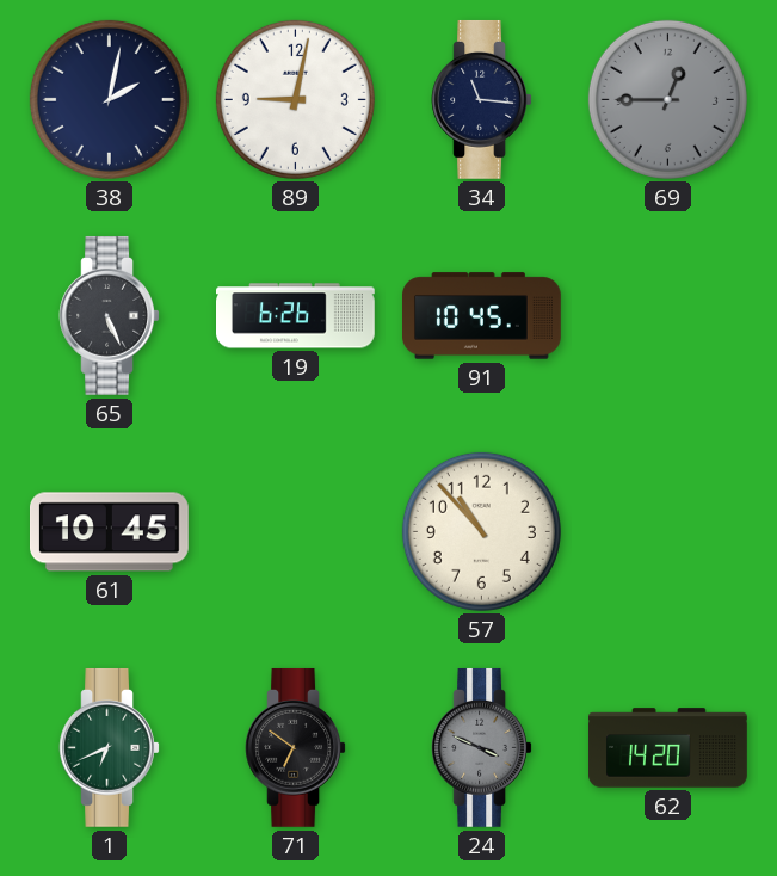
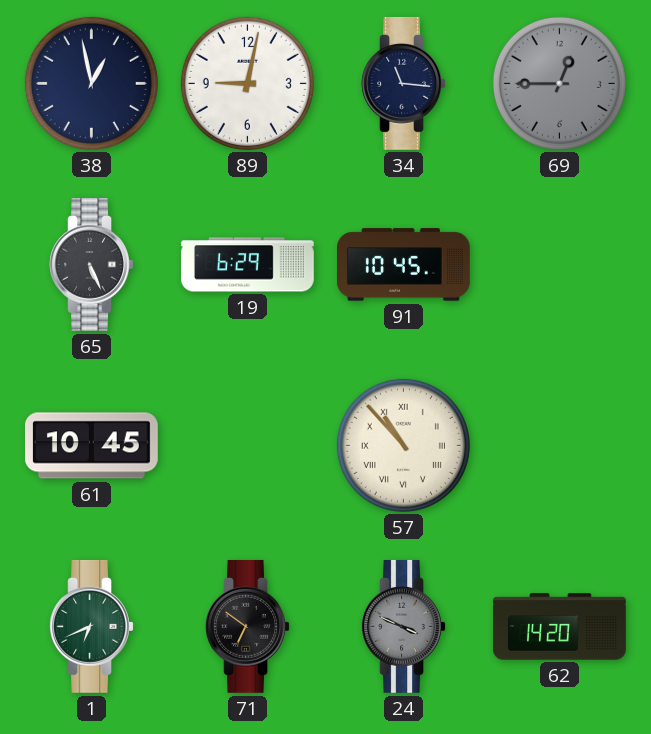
38: 2:02 -> 12:58
19: 6:26 -> 6:29
57 numerals: Arabic -> Roman
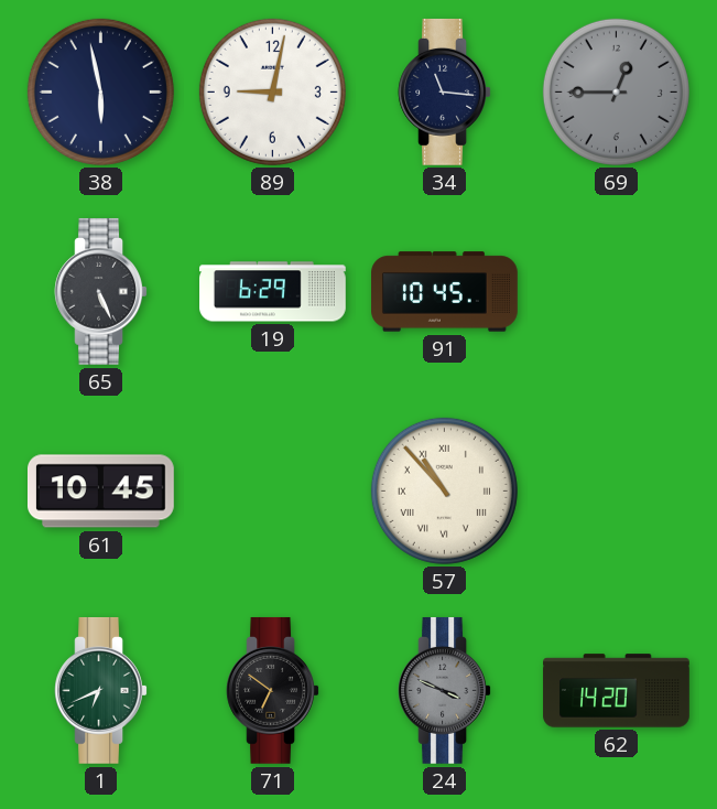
38: 12:58 -> 5:58
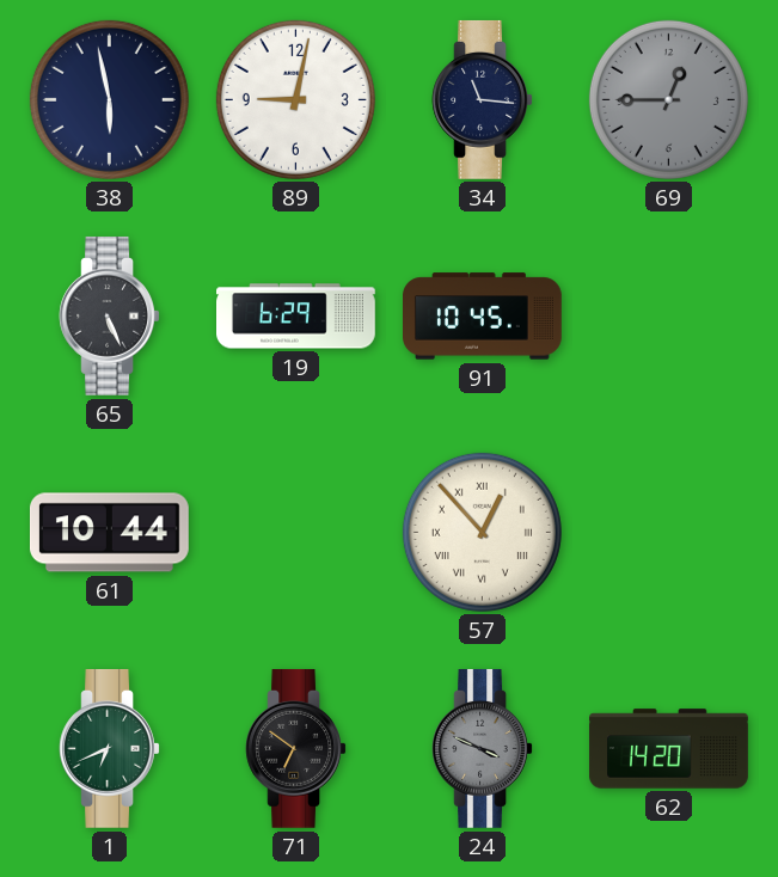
61: 10:45 -> 10:44
57: 10:53 -> 12:53
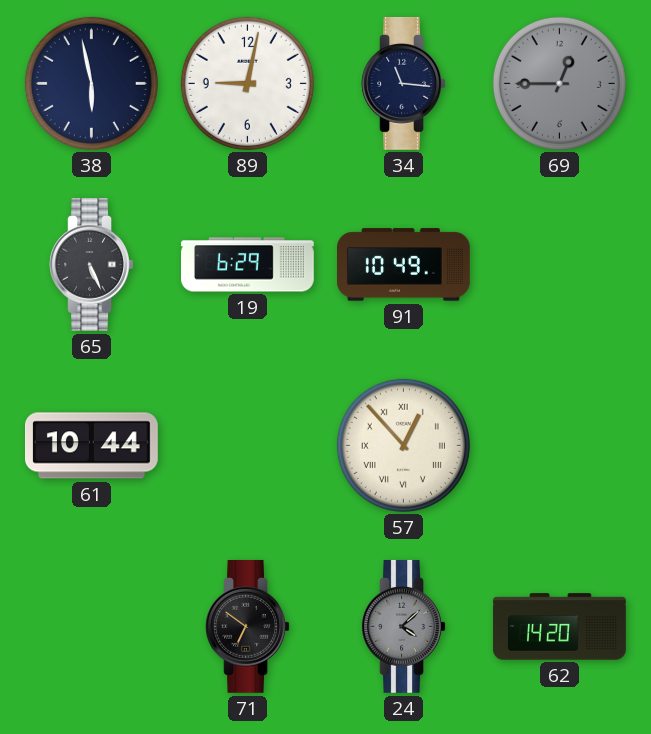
91: 10:45 -> 10:49
1: 6:41 -> none
24: 3:49 -> 4:08
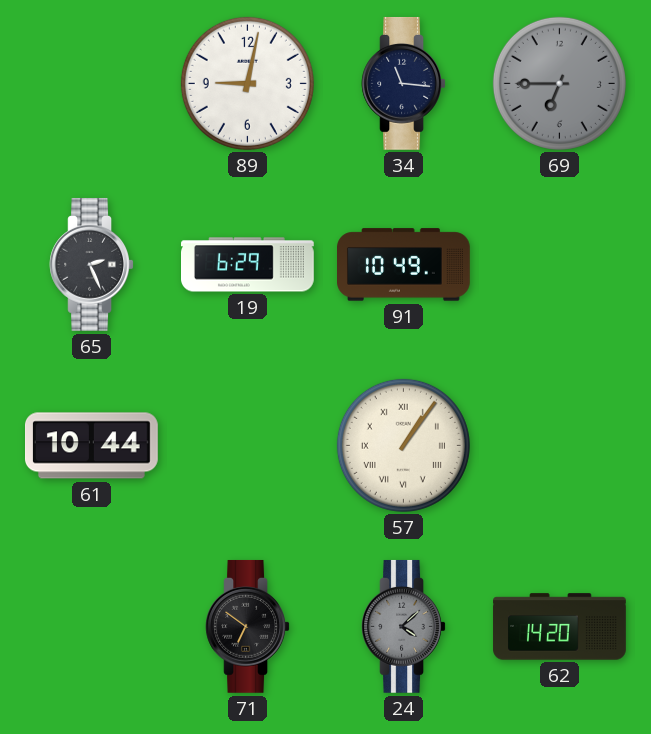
38: 5:58 -> none
69: 12:45 -> 6:45
65: 5:26 -> 2:26
57: 12:53 -> 1:06
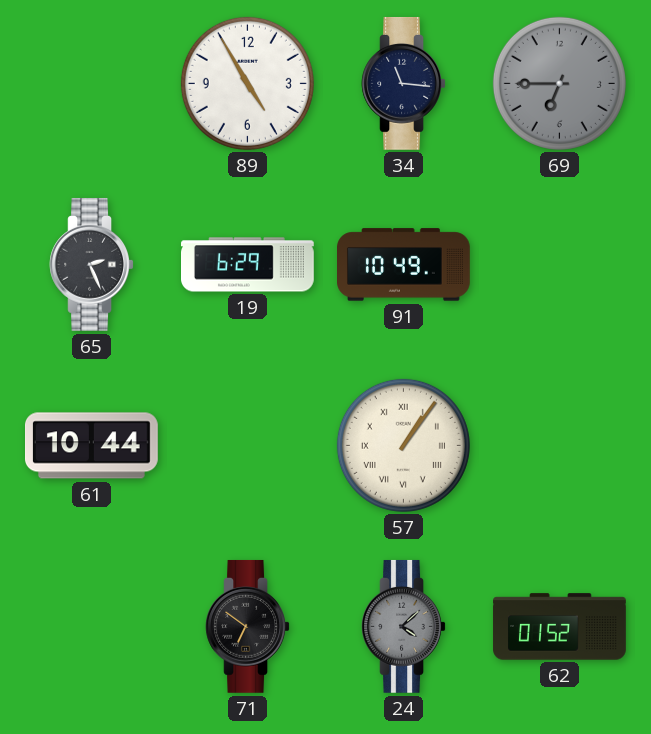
89: 9:02 -> 4:55
62: 14:20 -> 01:52
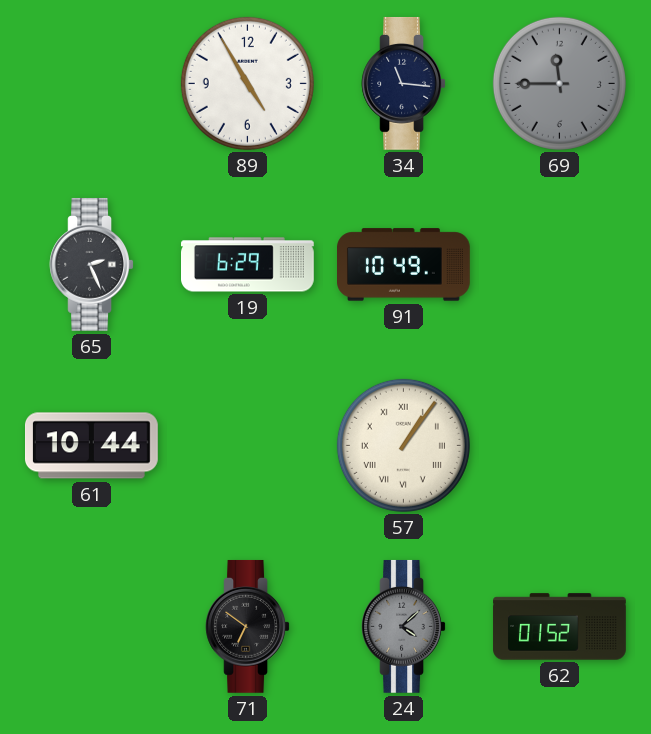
69: 6:45 -> 11:45
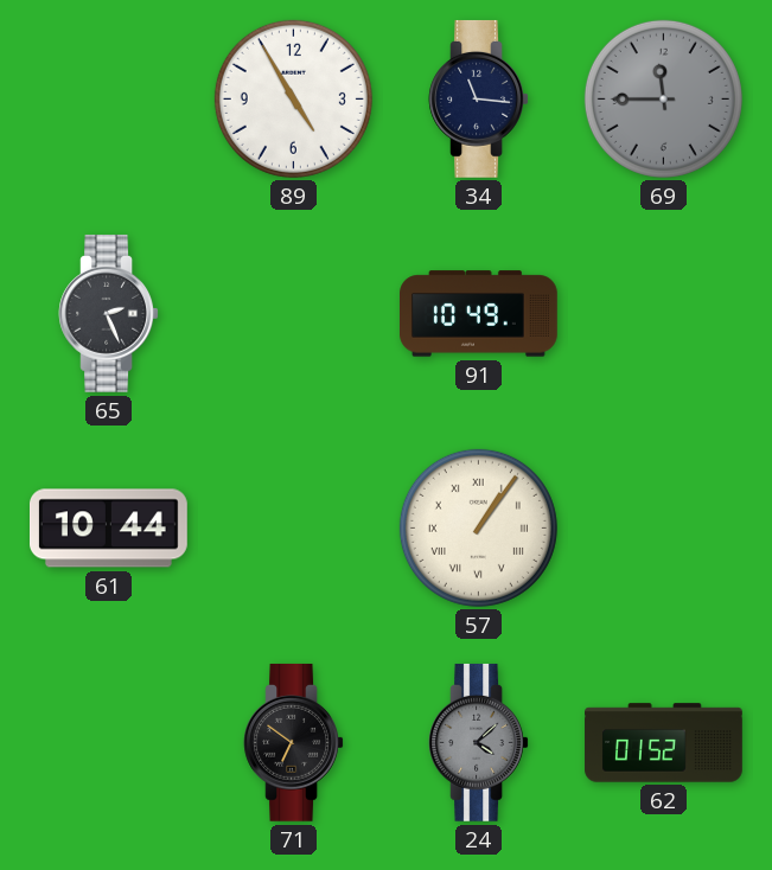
19: 6:29 -> none
